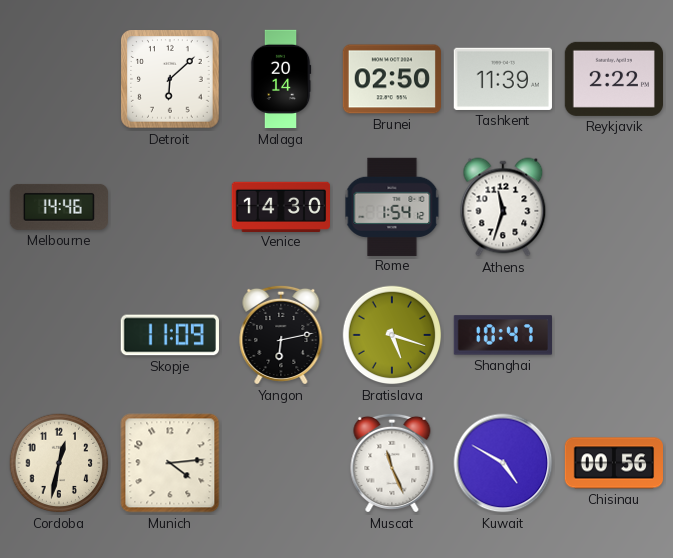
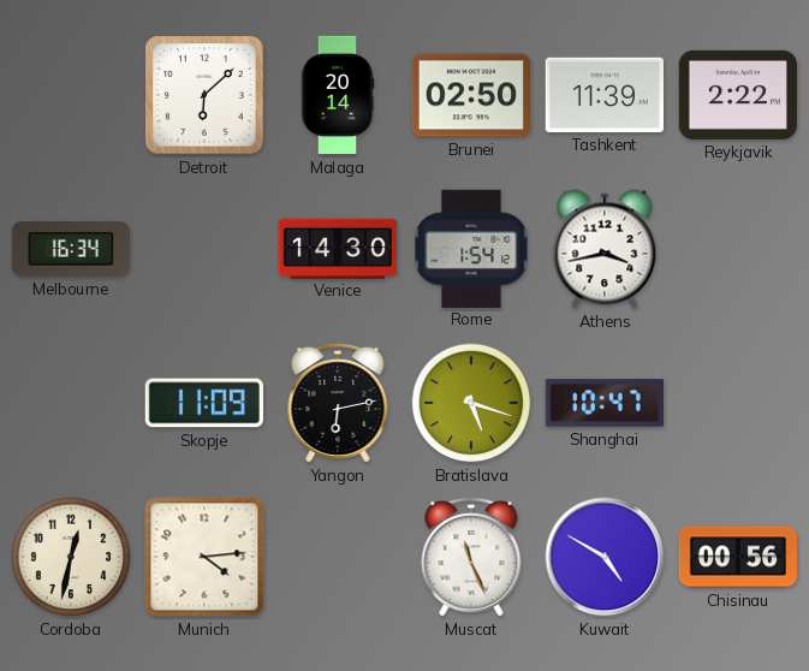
Melbourne: 14:46 -> 16:34
Athens: 11:33 -> 3:43
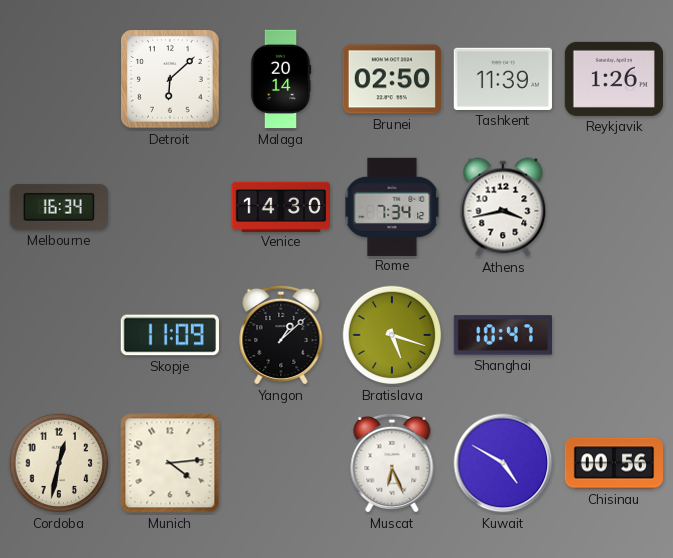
Reykjavik: 2:22 -> 1:26
Rome: 1:54 -> 7:34
Yangon: 6:13 -> 1:08
Muscat: 11:26 -> 6:26
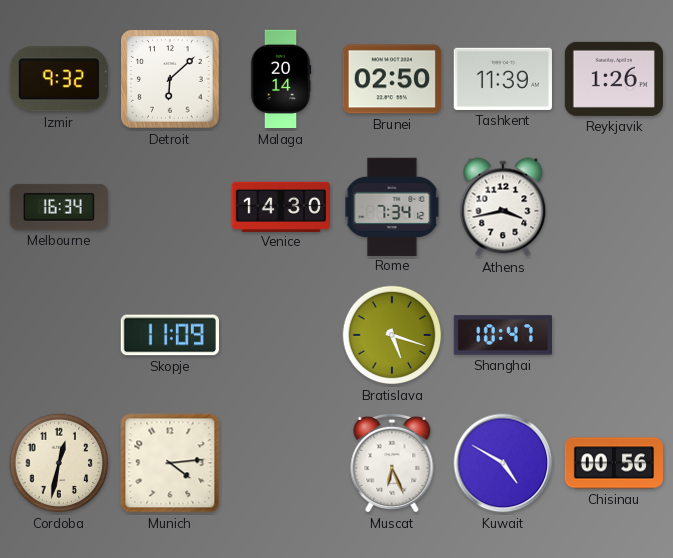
Izmir: none -> 9:32
Yangon: 1:08 -> none
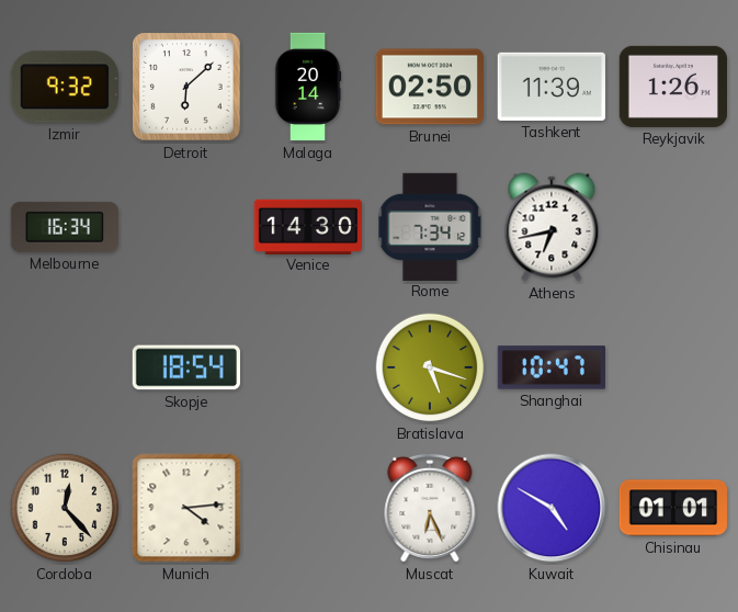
Athens: 3:43 -> 6:43
Skopje: 11:09 -> 18:54
Cordoba: 12:32 -> 12:23
Chisinau: 00:56 -> 01:01
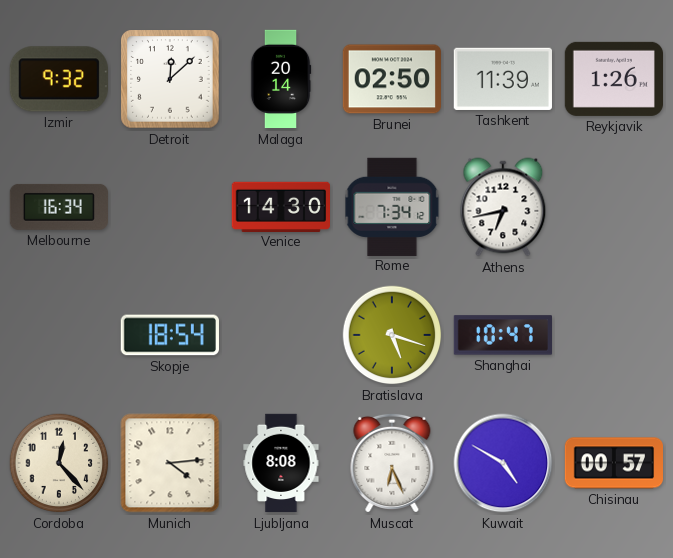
Detroit: 6:08 -> 12:08
Ljubljana: none -> 8:08
Chisinau: 01:01 -> 00:57
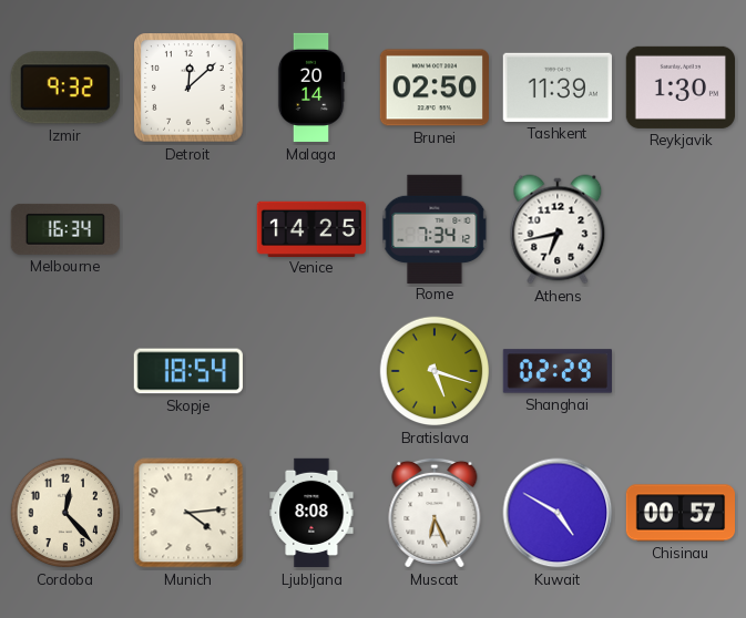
Reykjavik: 1:26 -> 1:30
Venice: 14:30 -> 14:25
Shanghai: 10:47 -> 02:29
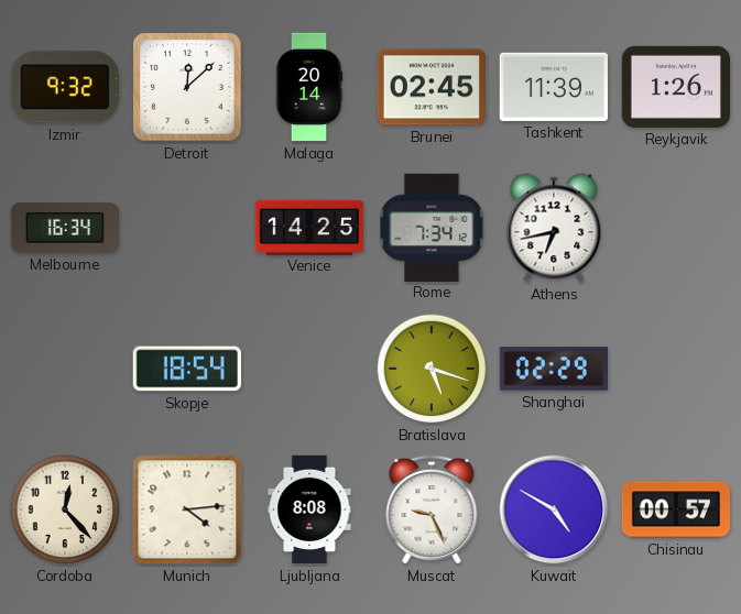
Brunei: 02:50 -> 02:45
Reykjavik: 1:30 -> 1:26
Muscat: 6:26 -> 9:26
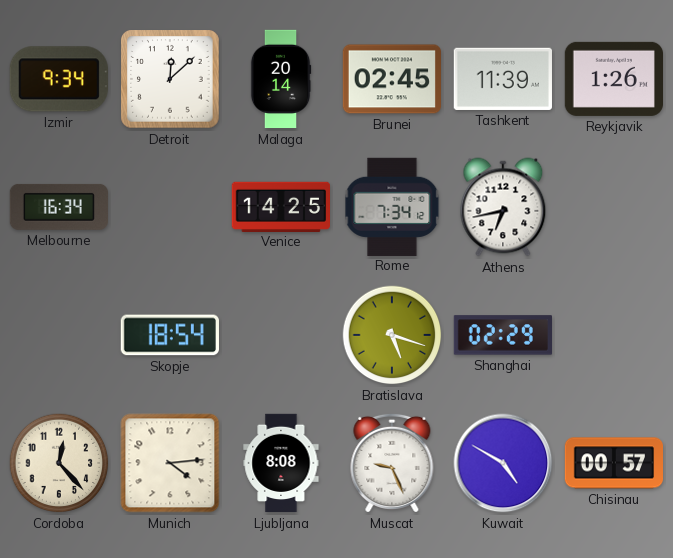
Izmir: 9:32 -> 9:34
